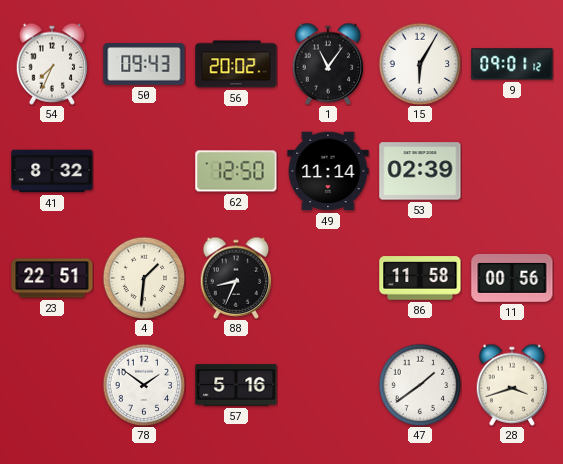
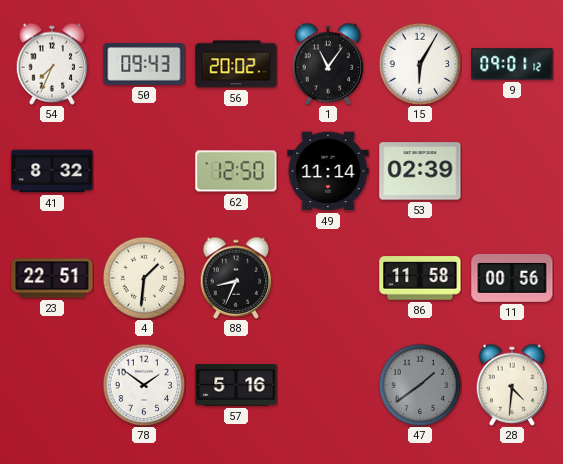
47 dial: white -> grey
28: 3:42 -> 4:31
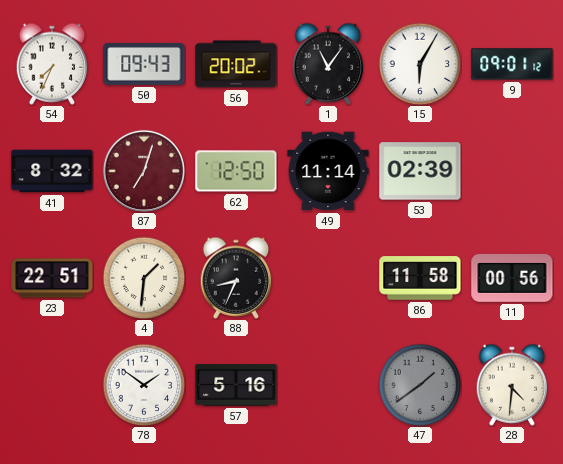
87: none -> 7:03
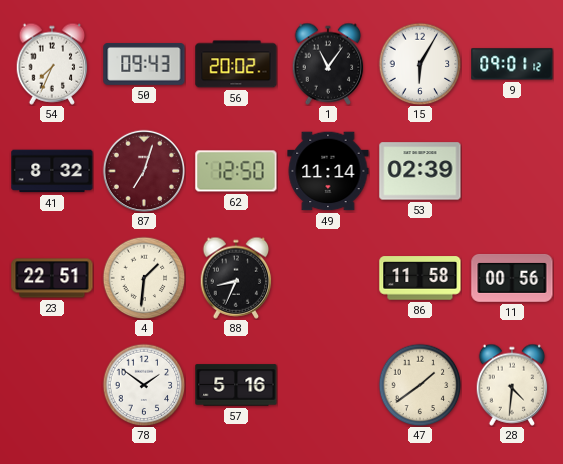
47 dial: grey -> cream
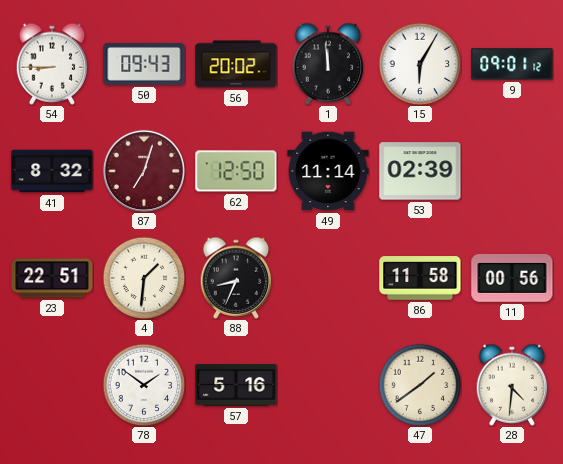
54: 7:34 -> 8:45
1: 11:06 -> 11:59
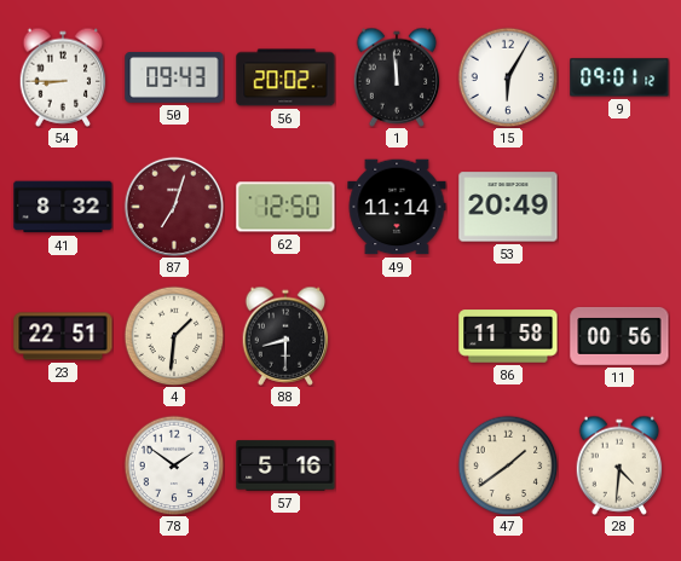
53: 02:39 -> 20:49
88: 8:34 -> 8:30
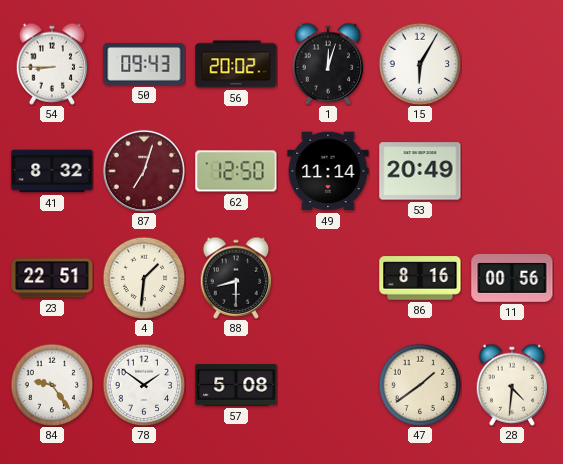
1: 11:59 -> 12:03
9: 09:01 -> none
86: 11:58 -> 8:16
84: none -> 9:24
57: 5:16 -> 5:08
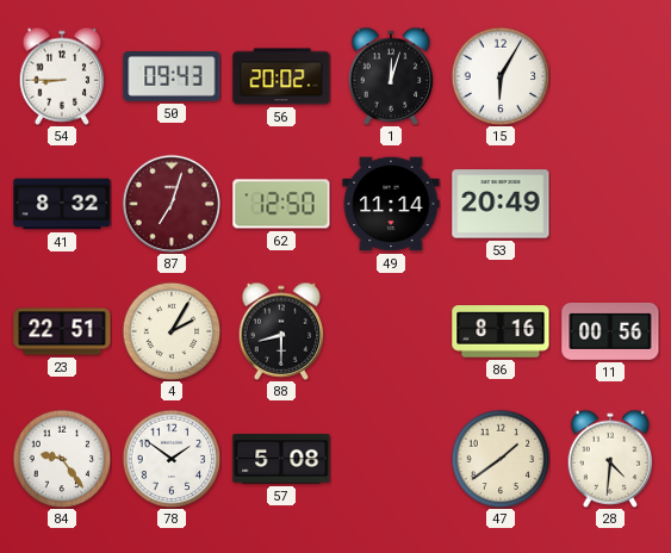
4: 1:31 -> 2:05
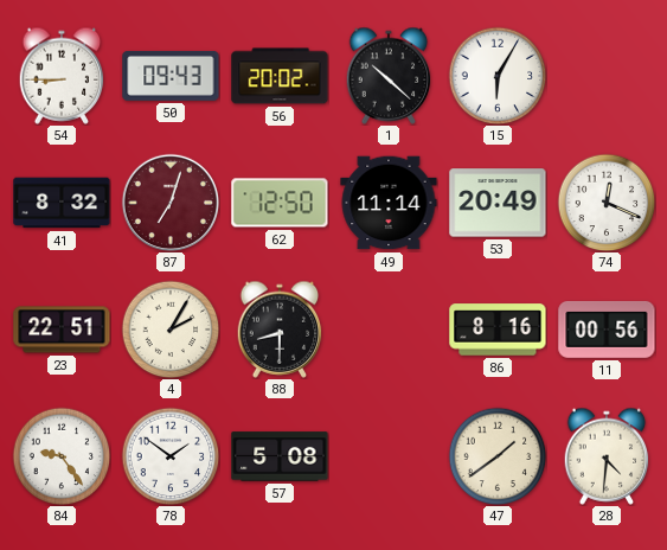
1: 12:03 -> 10:22
74: none -> 12:19
